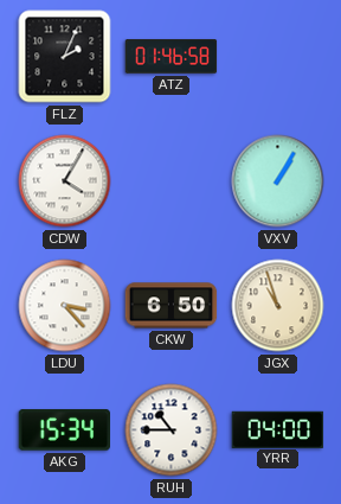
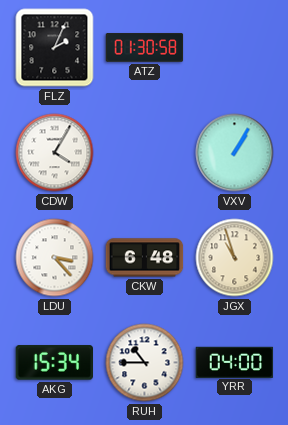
ATZ: 01:46 -> 01:30
CKW: 6:50 -> 6:48
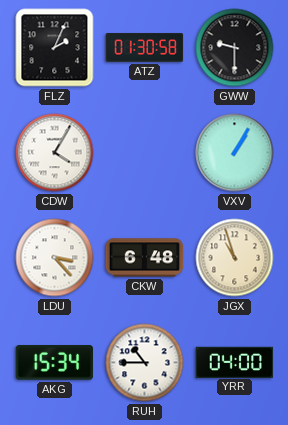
GWW: none -> 9:30
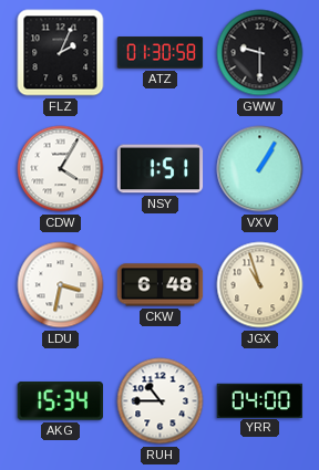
NSY: none -> 1:51
LDU: 3:23 -> 3:32
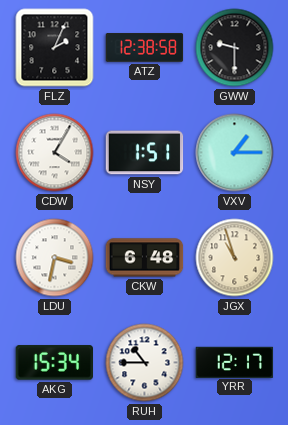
ATZ: 01:30 -> 12:38
VXV: 1:05 -> 1:15
YRR: 04:00 -> 12:17
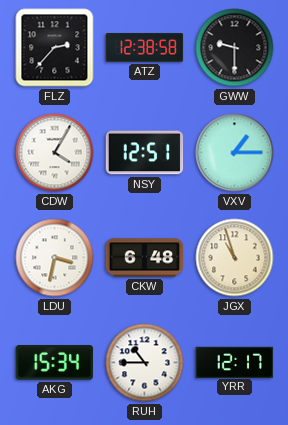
FLZ: 2:04 -> 2:37
NSY: 1:51 -> 12:51
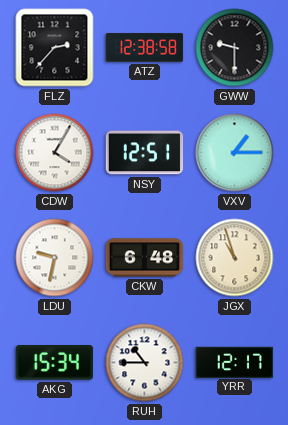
LDU: 3:32 -> 9:32
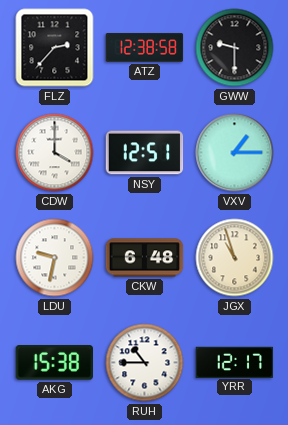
CDW: 4:05 -> 4:00
AKG: 15:34 -> 15:38
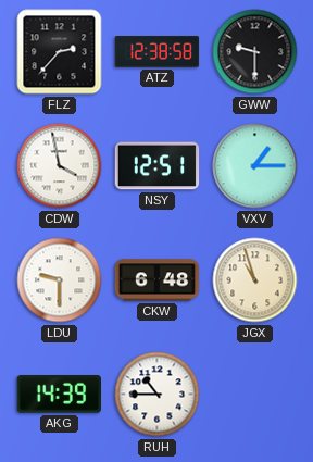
CDW: 4:00 -> 3:58
LDU: 9:32 -> 9:30
AKG: 15:38 -> 14:39
YRR: 12:17 -> none
